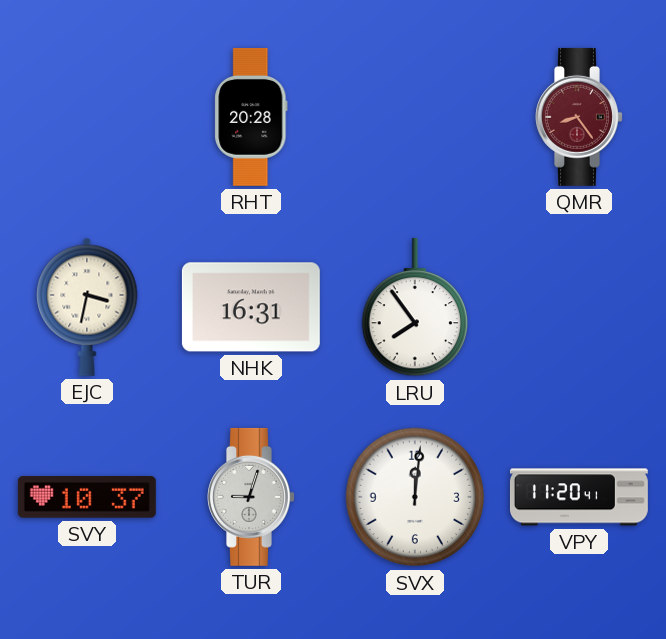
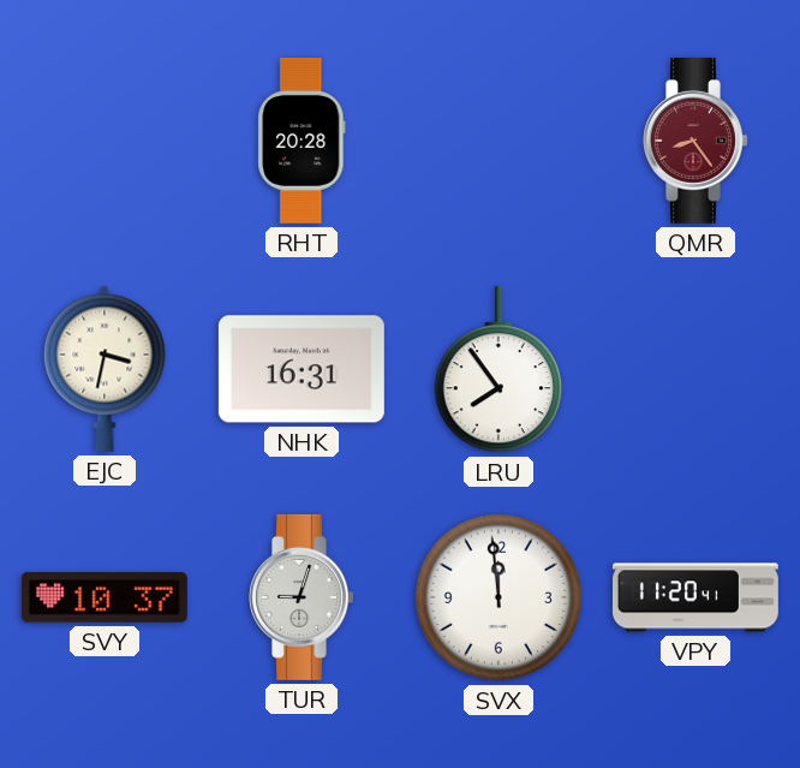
SVX: 12:01 -> 11:59
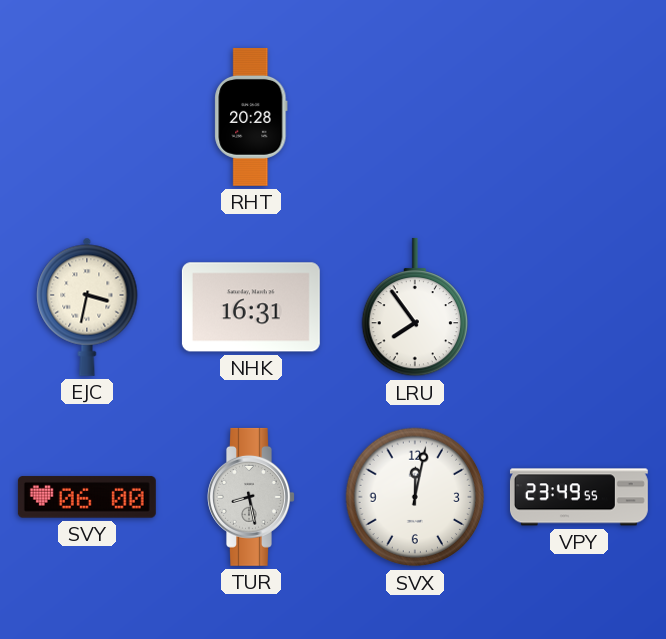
QMR: 8:24 -> none
SVY: 10:37 -> 06:00
TUR: 9:03 -> 8:28
SVX: 11:59 -> 12:02
VPY: 11:20 -> 23:49
